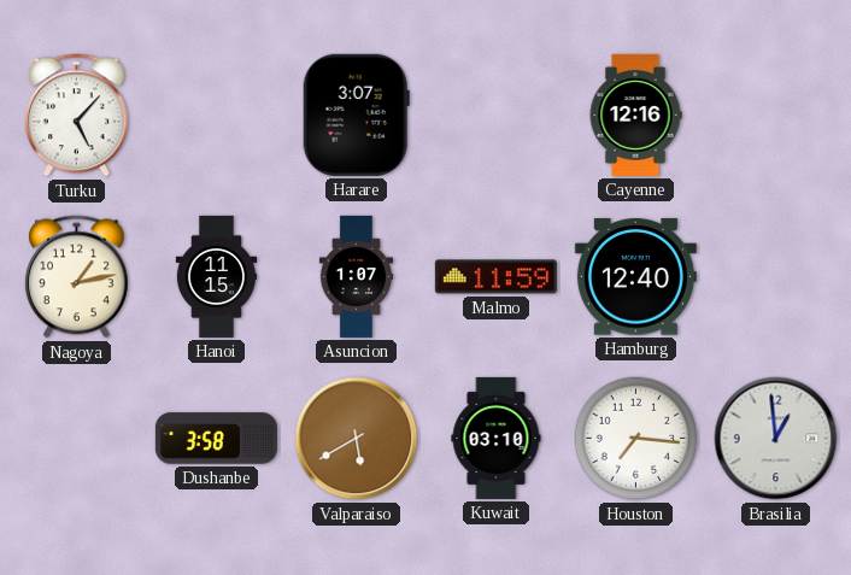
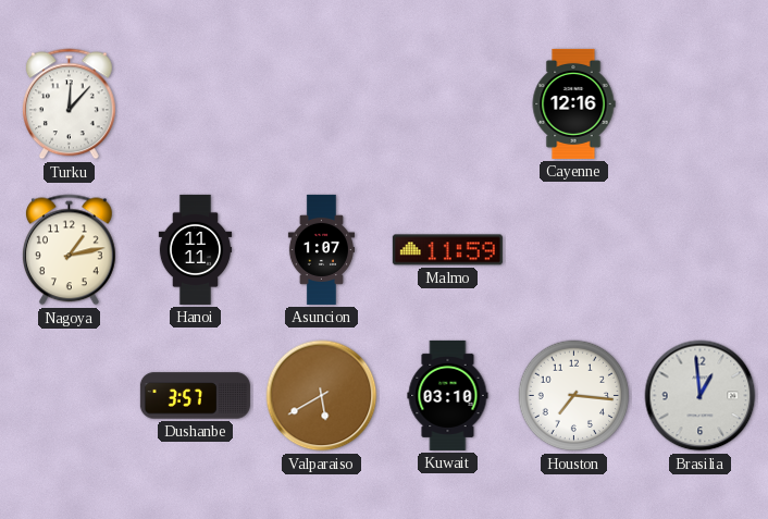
Turku: 5:07 -> 12:07
Harare: 3:07 -> none
Hanoi: 11:15 -> 11:11
Hamburg: 12:40 -> none
Dushanbe: 3:58 -> 3:57
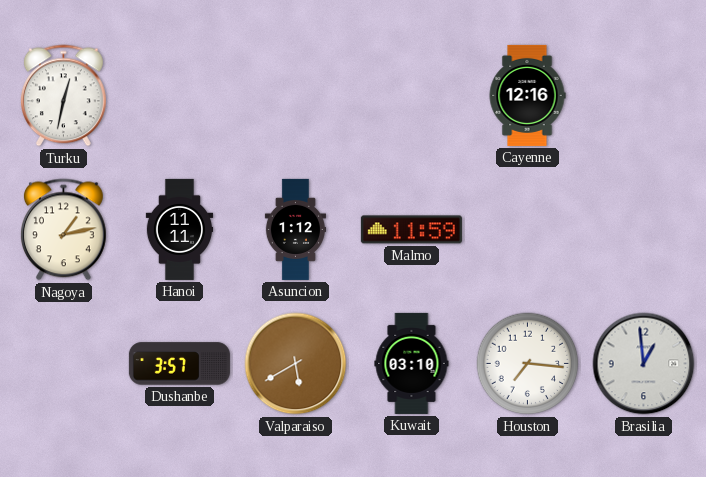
Turku: 12:07 -> 12:32
Asuncion: 1:07 -> 1:12
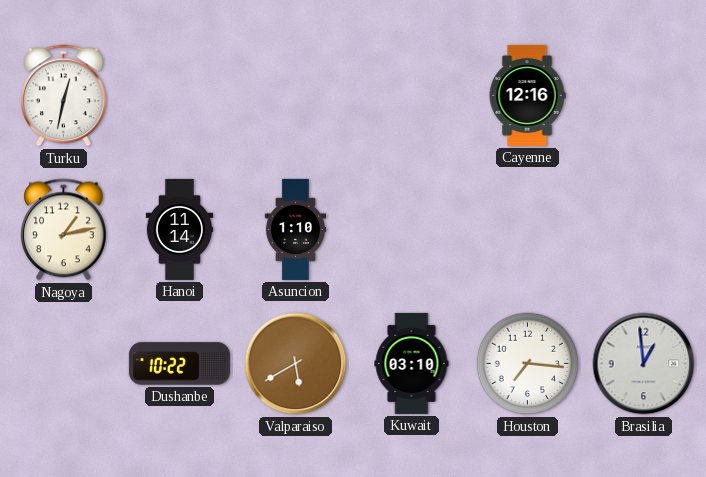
Hanoi: 11:11 -> 11:14
Asuncion: 1:12 -> 1:10
Malmo: 11:59 -> none
Dushanbe: 3:57 -> 10:22
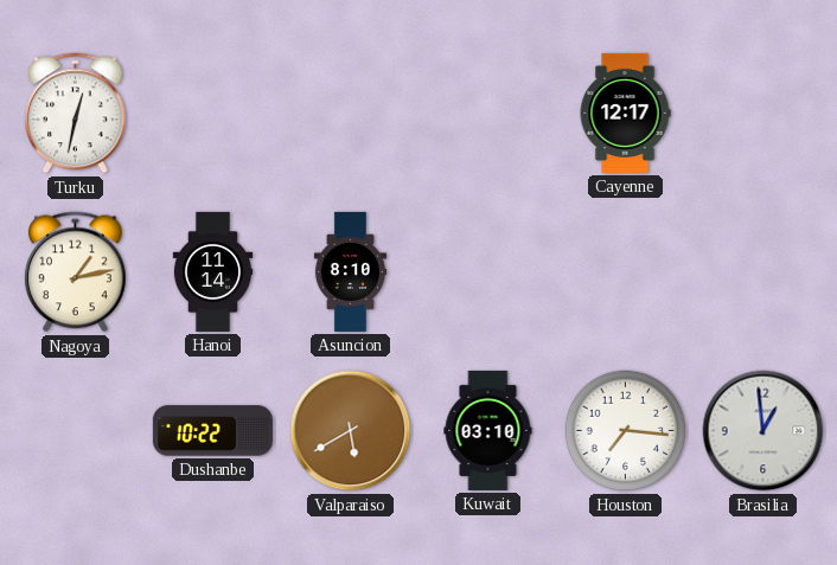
Cayenne: 12:16 -> 12:17
Asuncion: 1:10 -> 8:10
